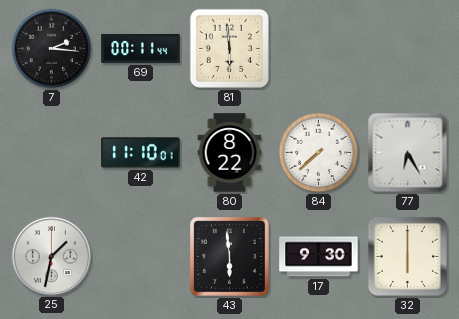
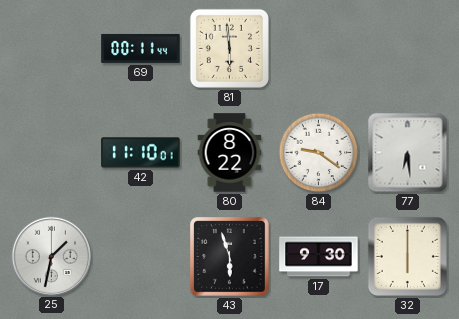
7: 2:16 -> none
84: 7:38 -> 9:21
77: 6:25 -> 6:29
43: 5:59 -> 5:57
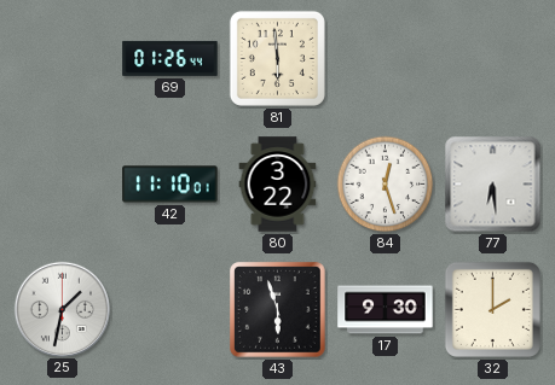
69: 00:11 -> 01:26
80: 8:22 -> 3:22
84: 9:21 -> 12:27
32: 6:00 -> 2:00
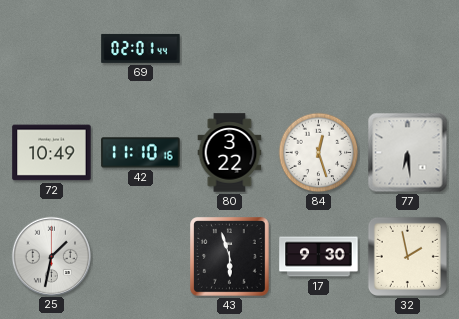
69: 01:26 -> 02:01
81: 5:59 -> none
72: none -> 10:49
42: 11:10:01 -> 11:10:16
32: 2:00 -> 1:58
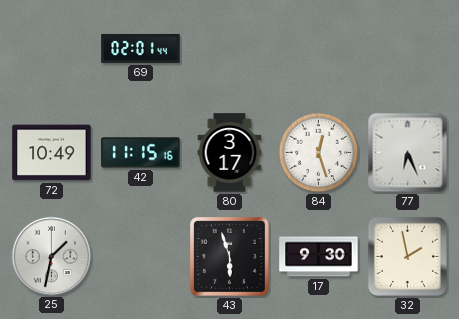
42: 11:10 -> 11:15
80: 3:22 -> 3:17
77: 6:29 -> 6:26
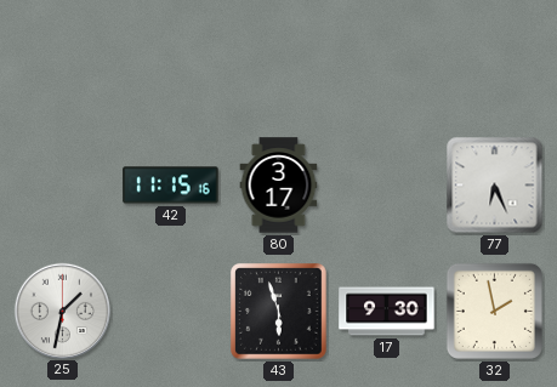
69: 02:01 -> none
72: 10:49 -> none
84: 12:27 -> none
